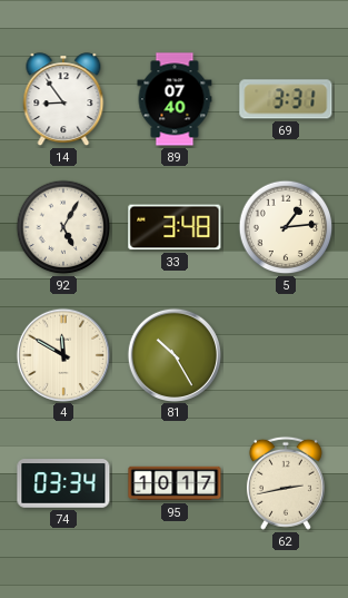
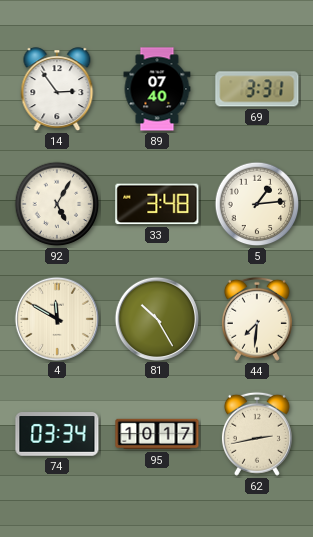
14: 8:54 -> 2:54
44: none -> 7:31
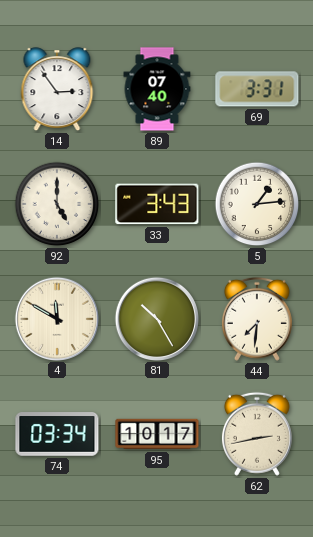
92: 5:05 -> 5:00
33: 3:48 -> 3:43
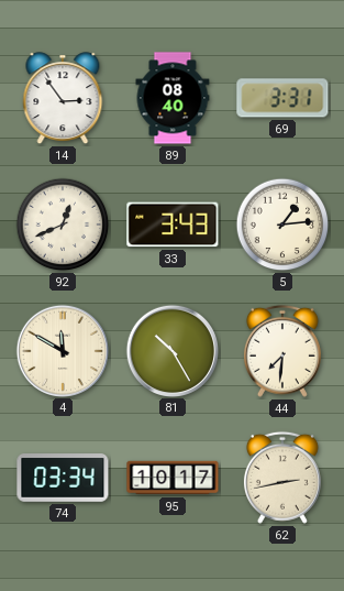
89: 07:40 -> 08:40
92: 5:00 -> 12:41
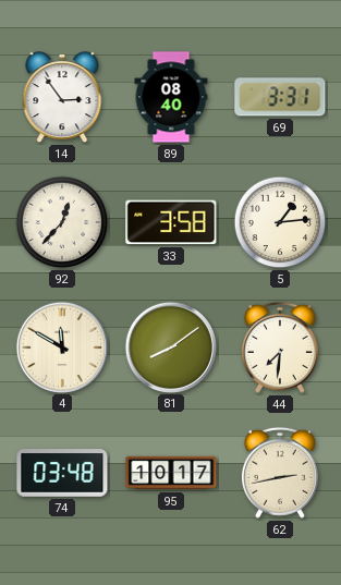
92: 12:41 -> 12:37
33: 3:43 -> 3:58
81: 10:25 -> 8:09
74: 03:34 -> 03:48
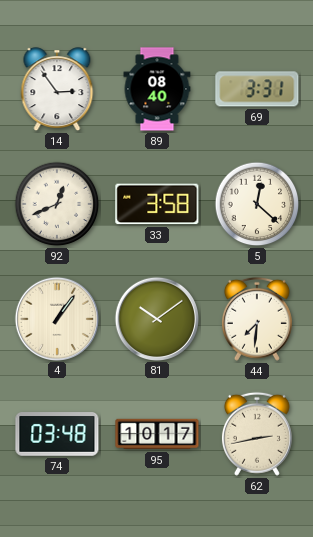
92: 12:37 -> 12:41
5: 1:14 -> 12:22
4: 11:50 -> 1:06
81: 8:09 -> 10:09
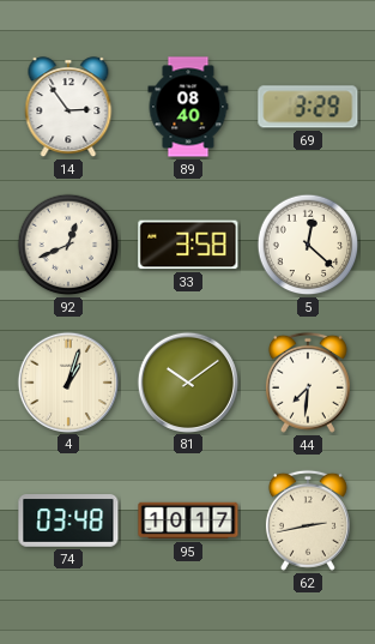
69: 3:31 -> 3:29
4: 1:06 -> 1:03
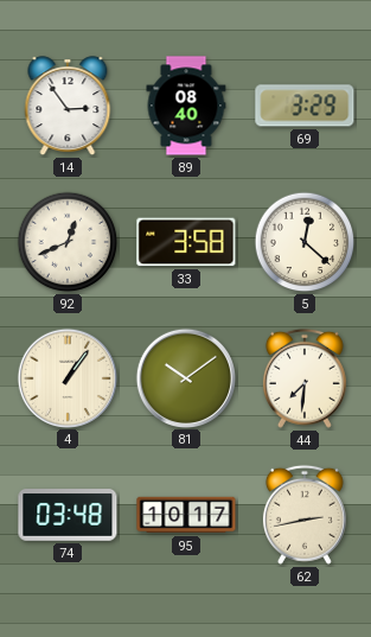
4: 1:03 -> 1:06
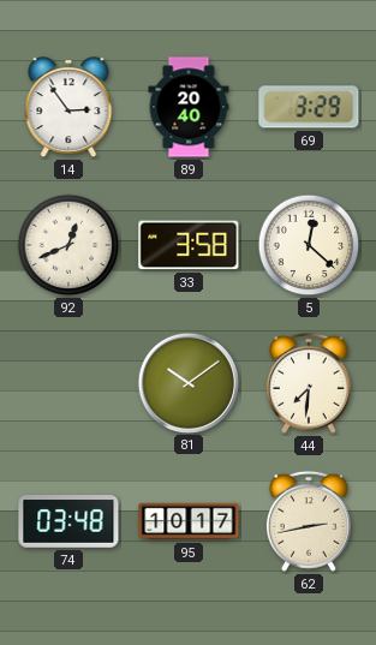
89: 08:40 -> 20:40
4: 1:06 -> none
